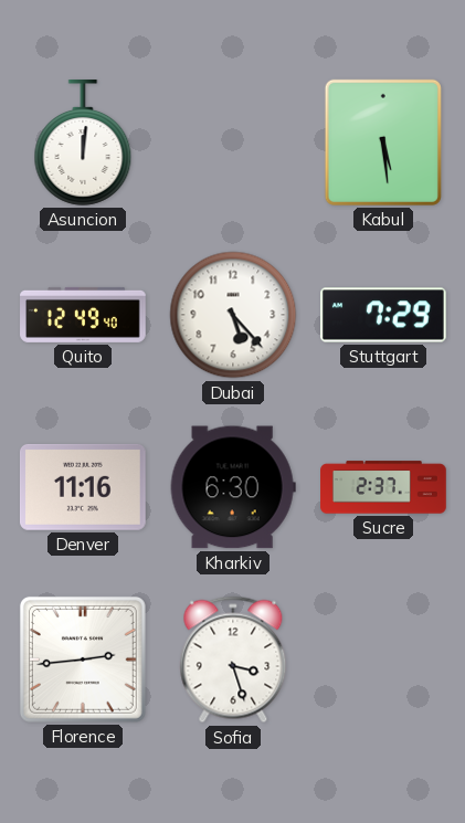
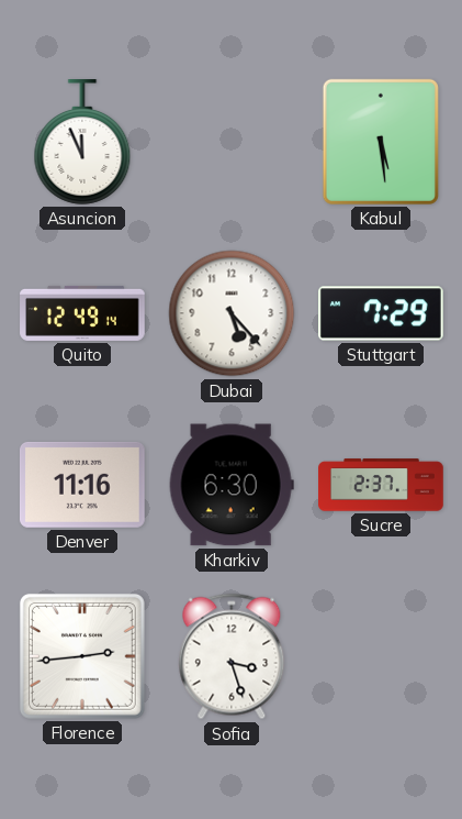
Asuncion: 12:01 -> 11:56
Quito: 12:49:40 -> 12:49:14
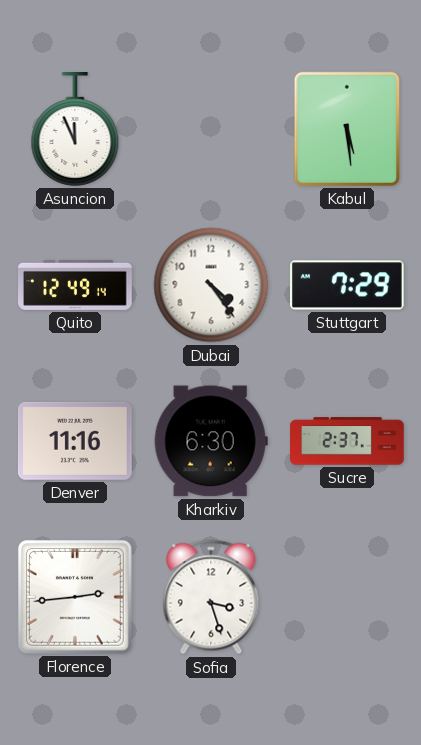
Dubai: 5:23 -> 4:24
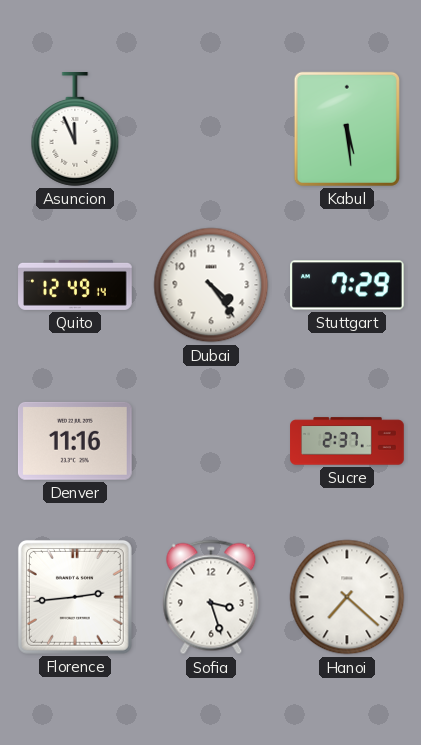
Kharkiv: 6:30 -> none
Hanoi: none -> 7:22
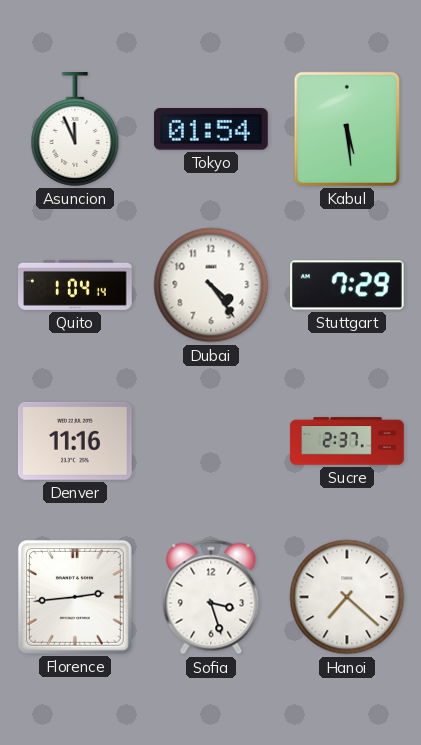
Tokyo: none -> 01:54
Quito: 12:49 -> 1:04
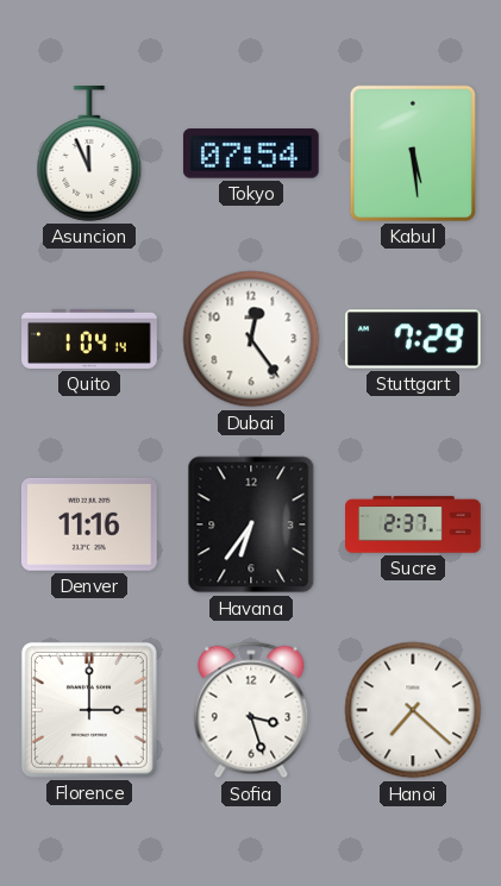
Tokyo: 01:54 -> 07:54
Dubai: 4:24 -> 12:24
Havana: none -> 6:36
Florence: 2:44 -> 3:00
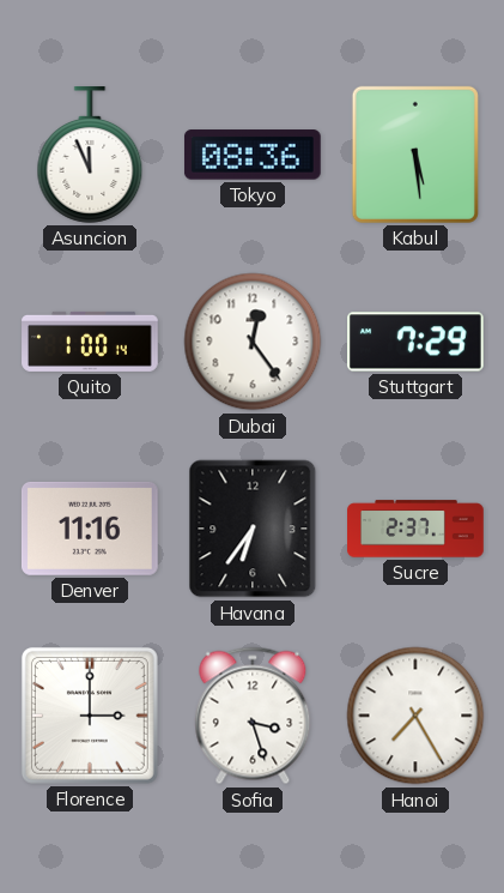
Tokyo: 07:54 -> 08:36
Quito: 1:04 -> 1:00
Hanoi: 7:22 -> 7:25
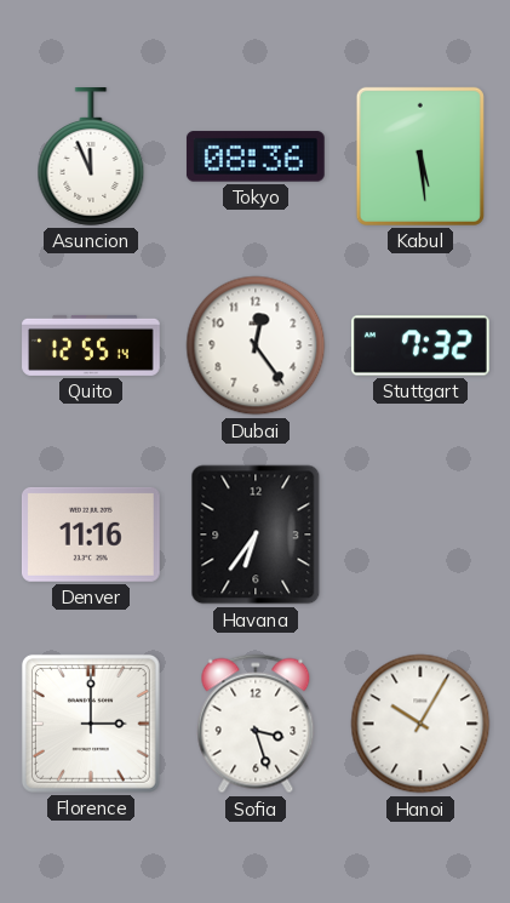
Quito: 1:00 -> 12:55
Stuttgart: 7:29 -> 7:32
Sucre: 2:37 -> none
Hanoi: 7:25 -> 10:05
